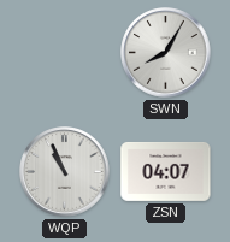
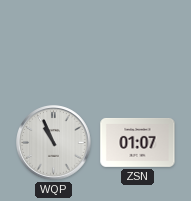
SWN: 8:05 -> none
ZSN: 04:07 -> 01:07
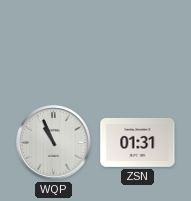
ZSN: 01:07 -> 01:31
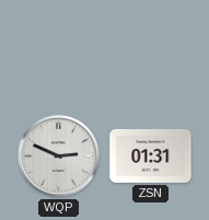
WQP: 10:56 -> 2:49
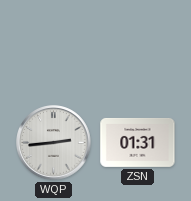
WQP: 2:49 -> 2:44
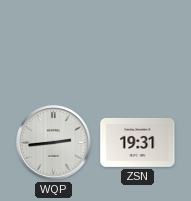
ZSN: 01:31 -> 19:31
